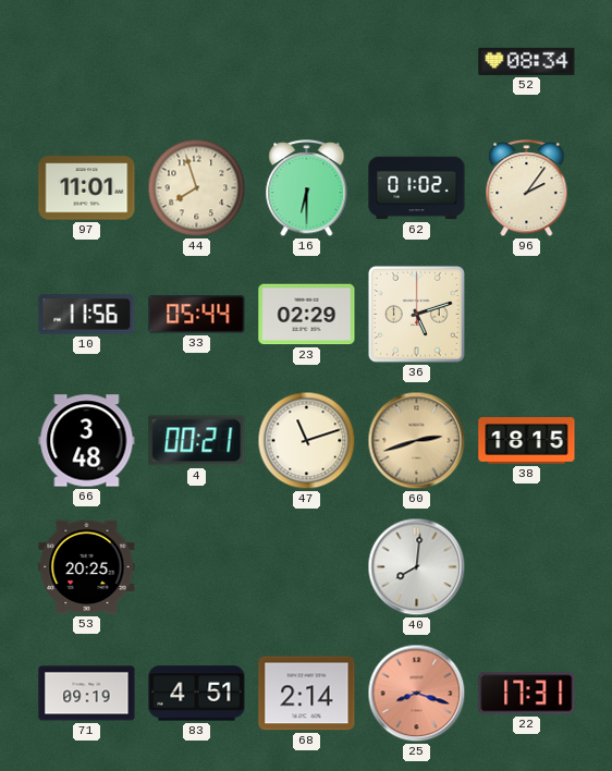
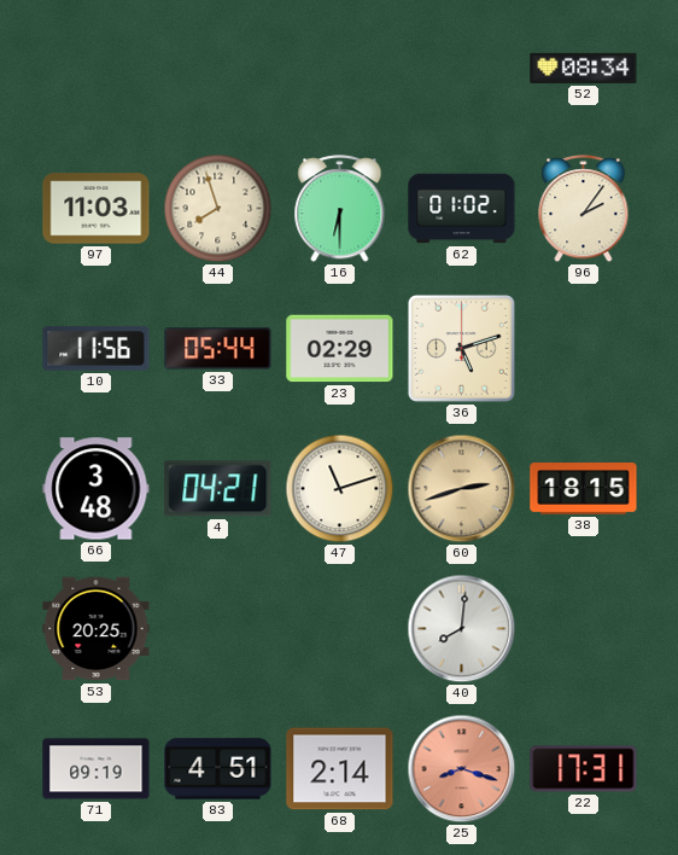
97: 11:01 -> 11:03
4: 00:21 -> 04:21
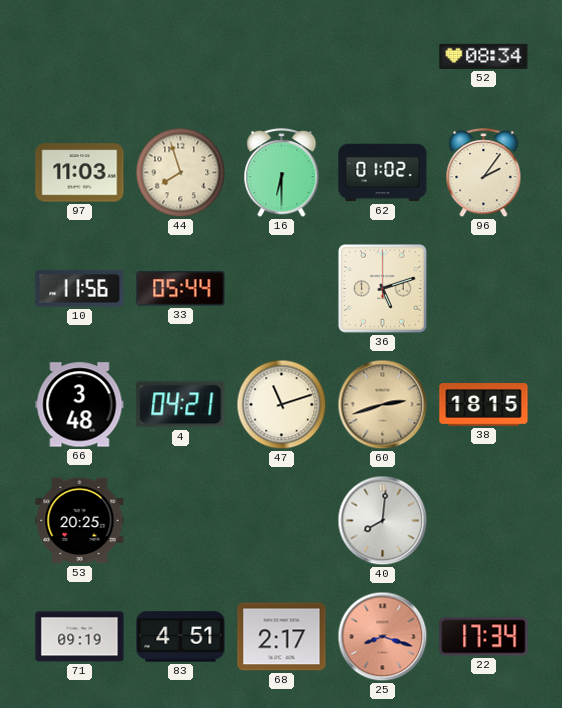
23: 02:29 -> none
68: 2:14 -> 2:17
22: 17:31 -> 17:34
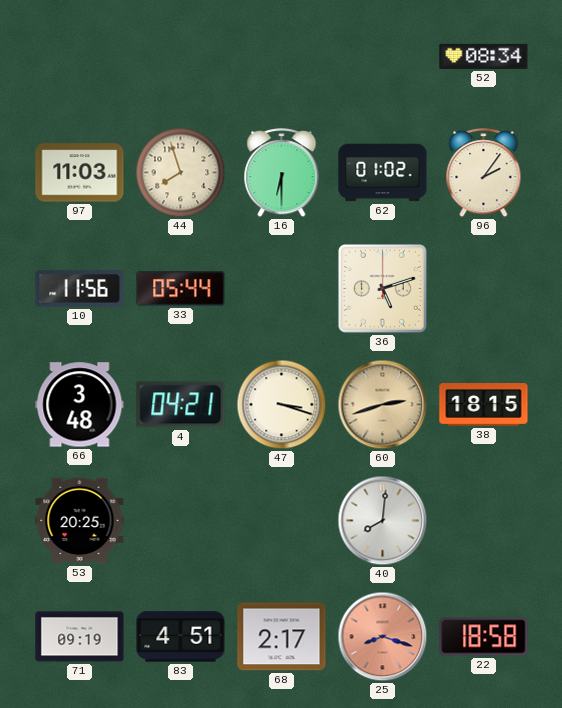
47: 11:12 -> 3:18
22: 17:34 -> 18:58
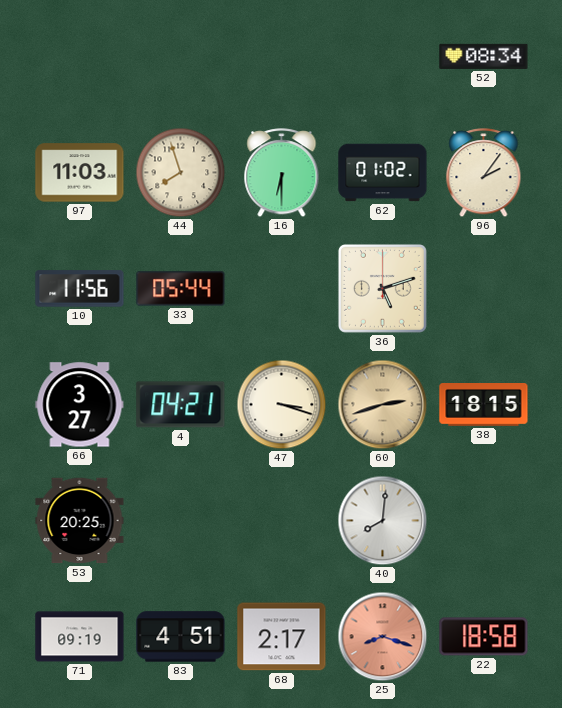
66: 3:48 -> 3:27
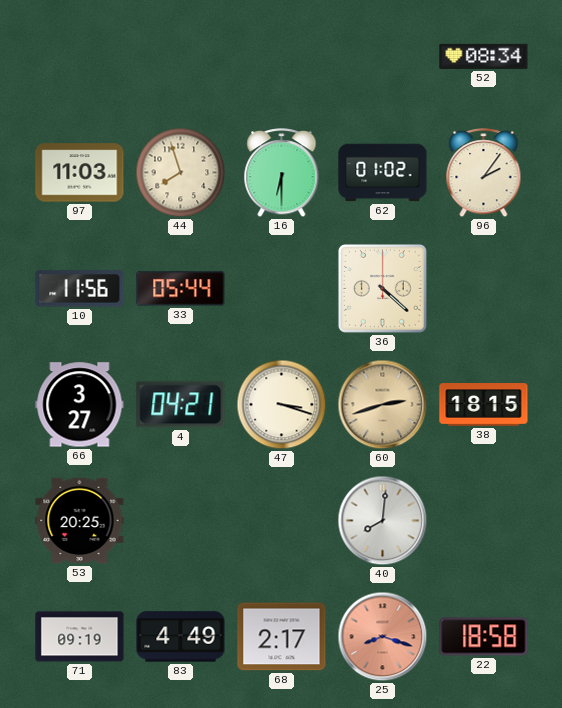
36: 5:12 -> 4:22
83: 4:51 -> 4:49
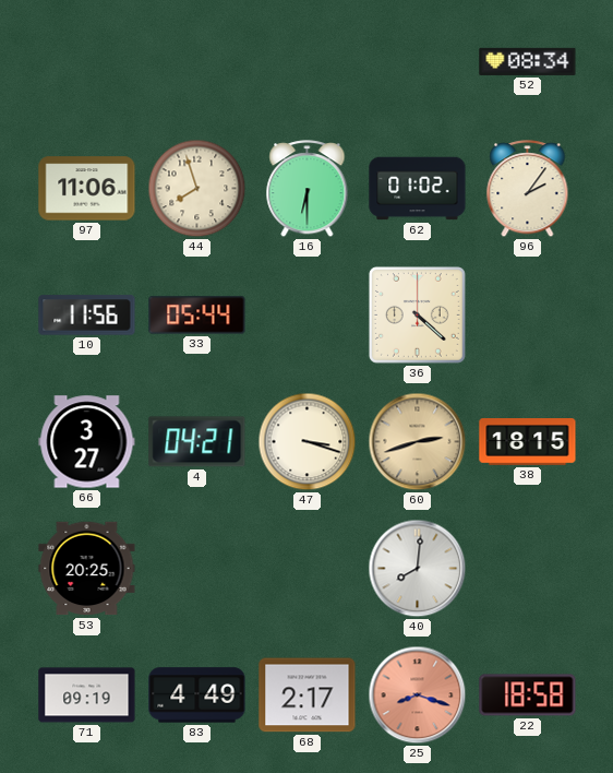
97: 11:03 -> 11:06
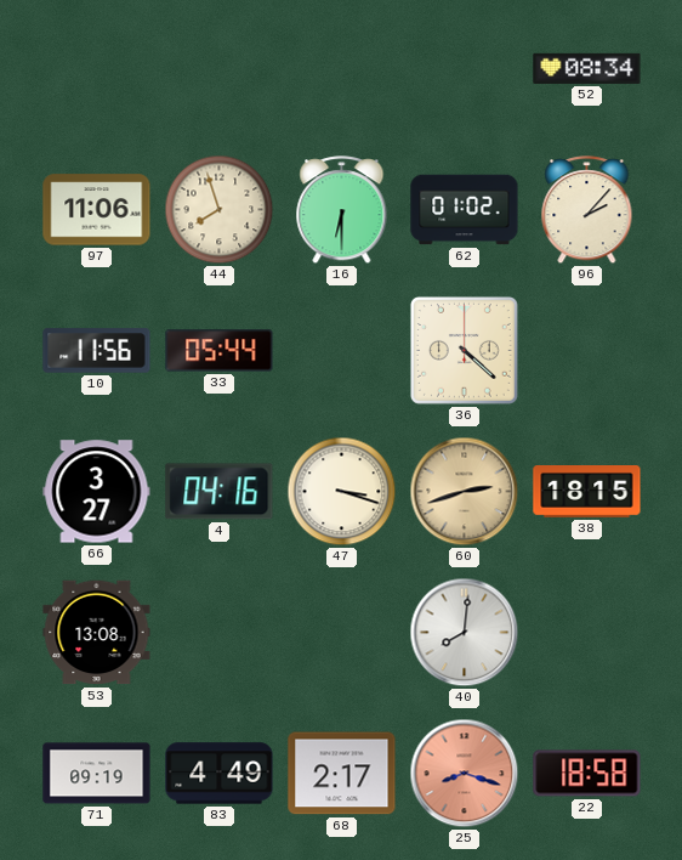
96: 2:06 -> 2:07
4: 04:21 -> 04:16
53: 20:25 -> 13:08
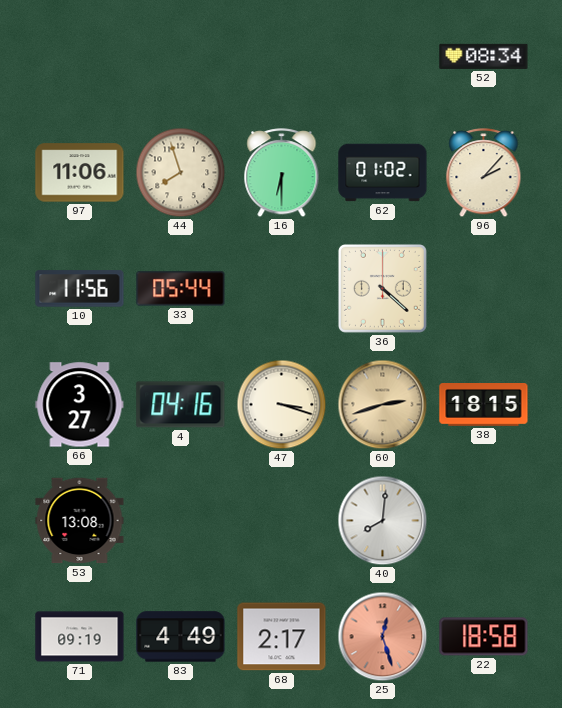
25: 8:18 -> 12:27
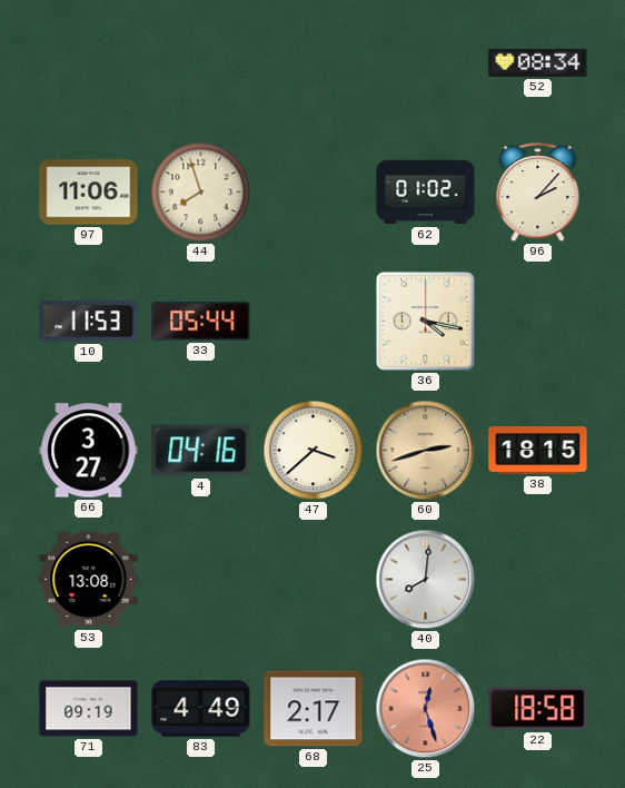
16: 6:30 -> none
10: 11:56 -> 11:53
36: 4:22 -> 4:17
47: 3:18 -> 3:38
